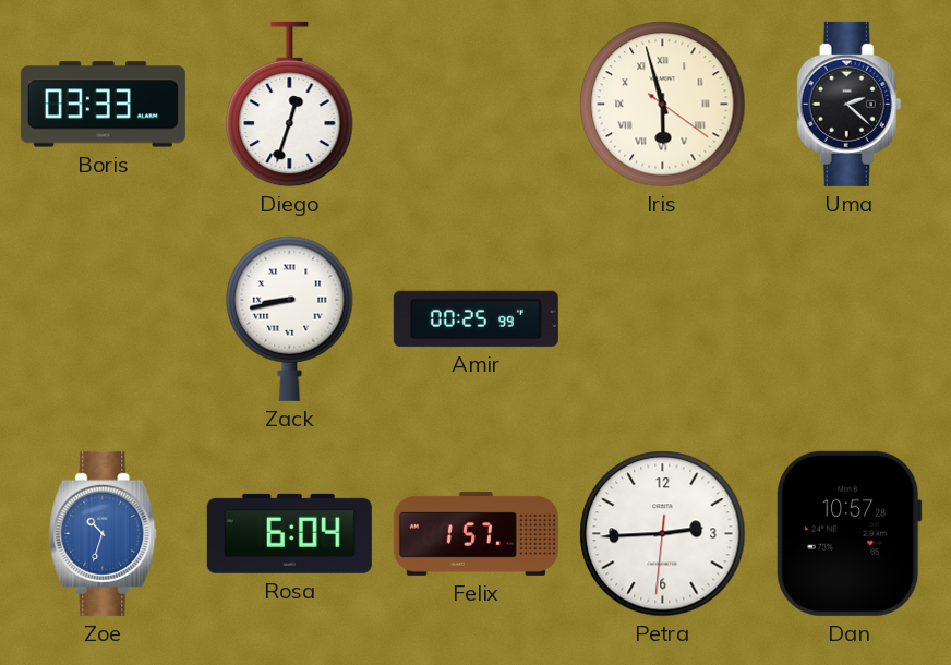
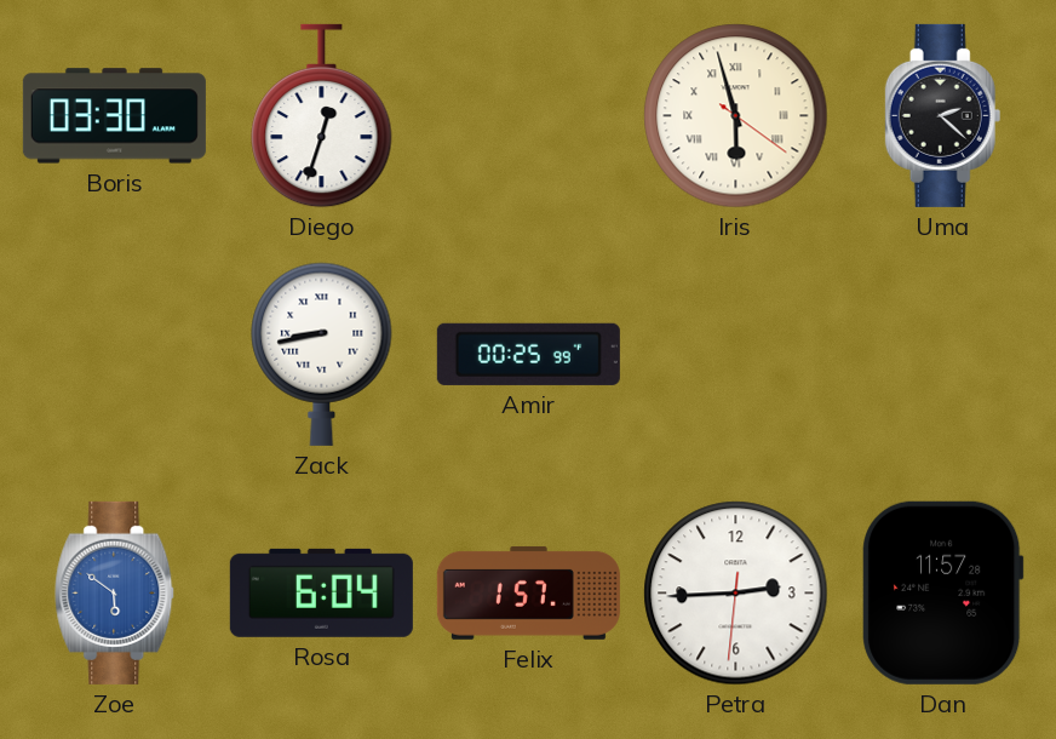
Boris: 03:33 -> 03:30
Zoe: 10:33 -> 5:51
Dan: 10:57 -> 11:57
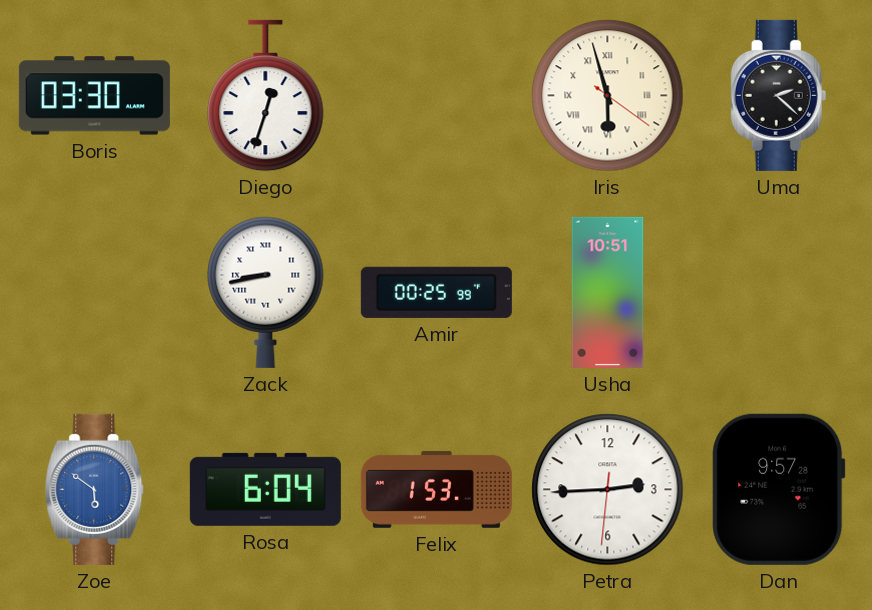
Usha: none -> 10:51
Felix: 1:57 -> 1:53
Dan: 11:57 -> 9:57
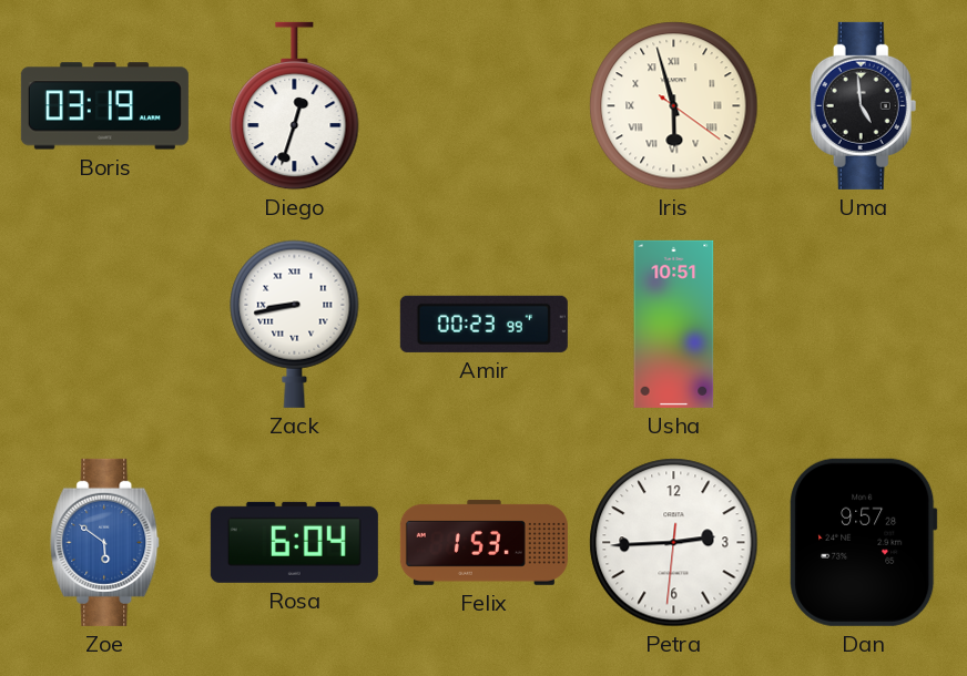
Boris: 03:30 -> 03:19
Uma: 2:22 -> 4:59
Amir: 00:25 -> 00:23
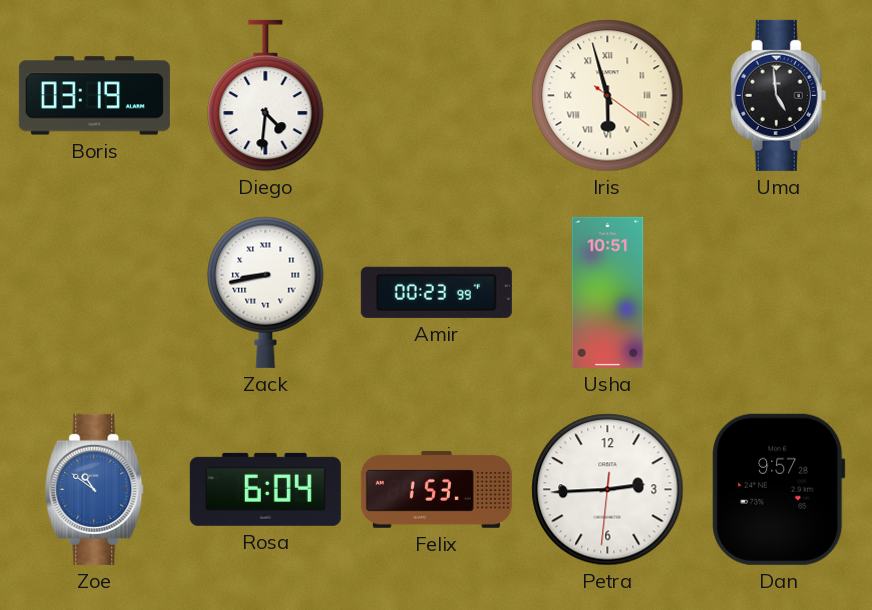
Diego: 12:33 -> 4:31
Zoe: 5:51 -> 10:51
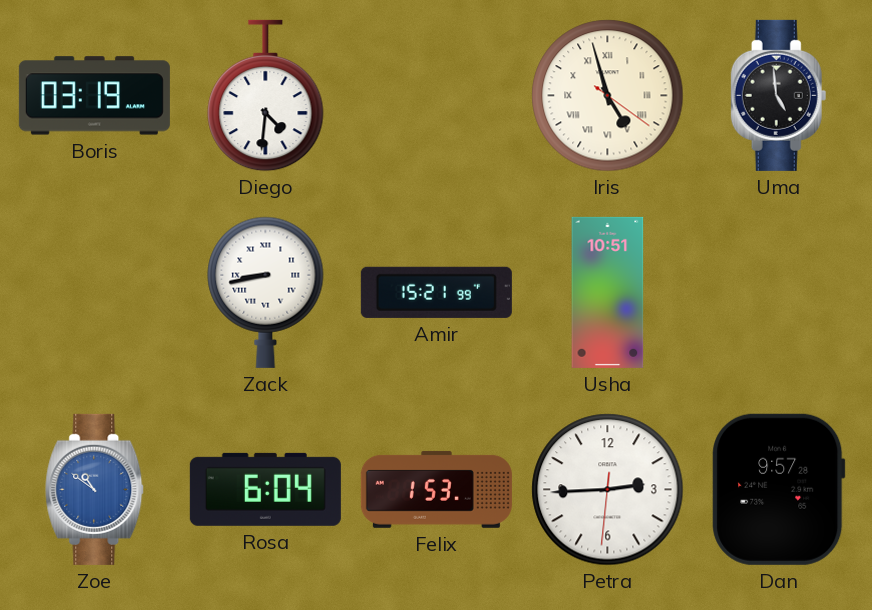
Iris: 5:57 -> 4:57
Amir: 00:23 -> 15:21
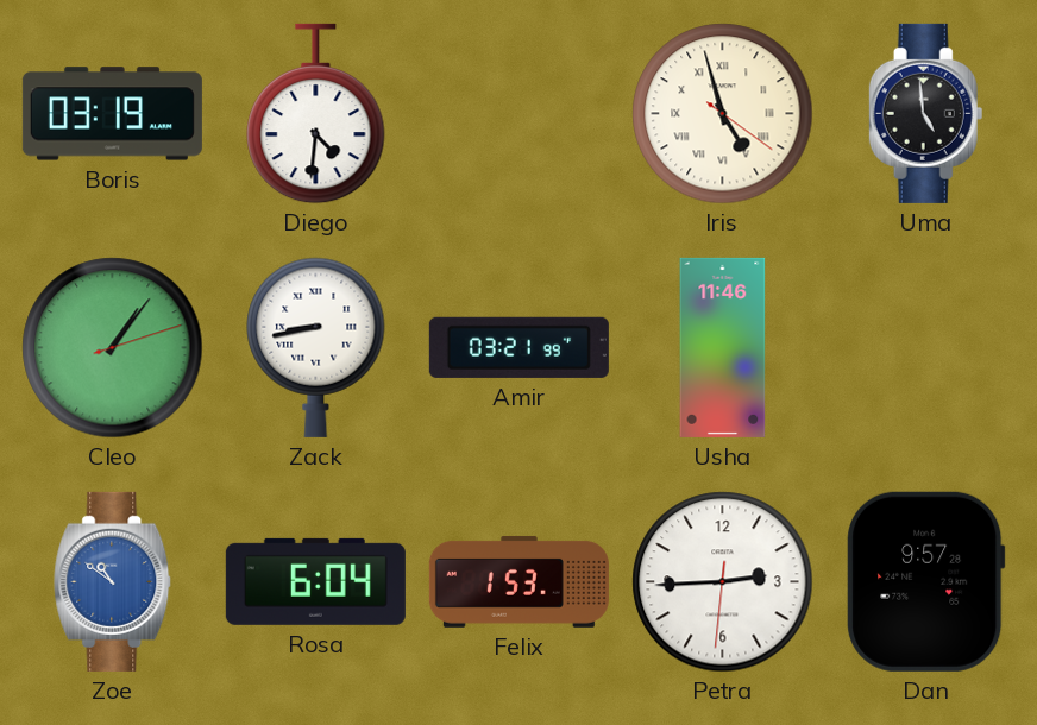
Cleo: none -> 1:06
Amir: 15:21 -> 03:21
Usha: 10:51 -> 11:46
